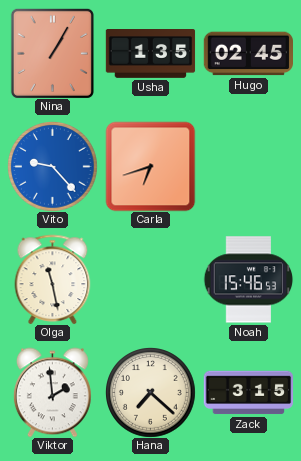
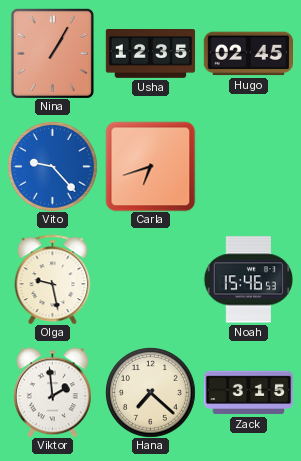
Usha: 1:35 -> 12:35
Olga: 11:28 -> 9:28
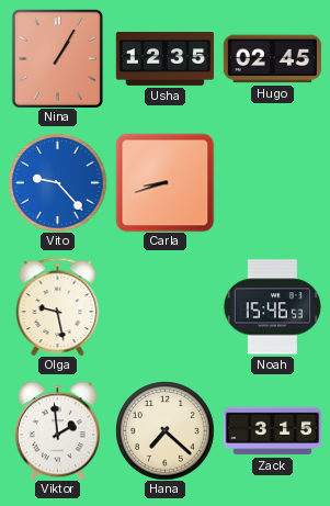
Carla: 6:42 -> 8:42
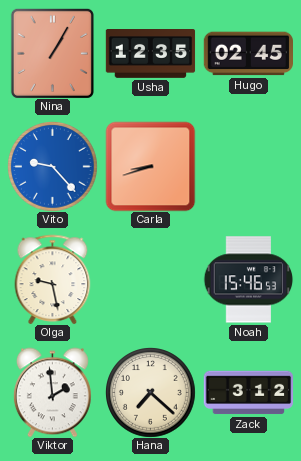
Zack: 3:15 -> 3:12
